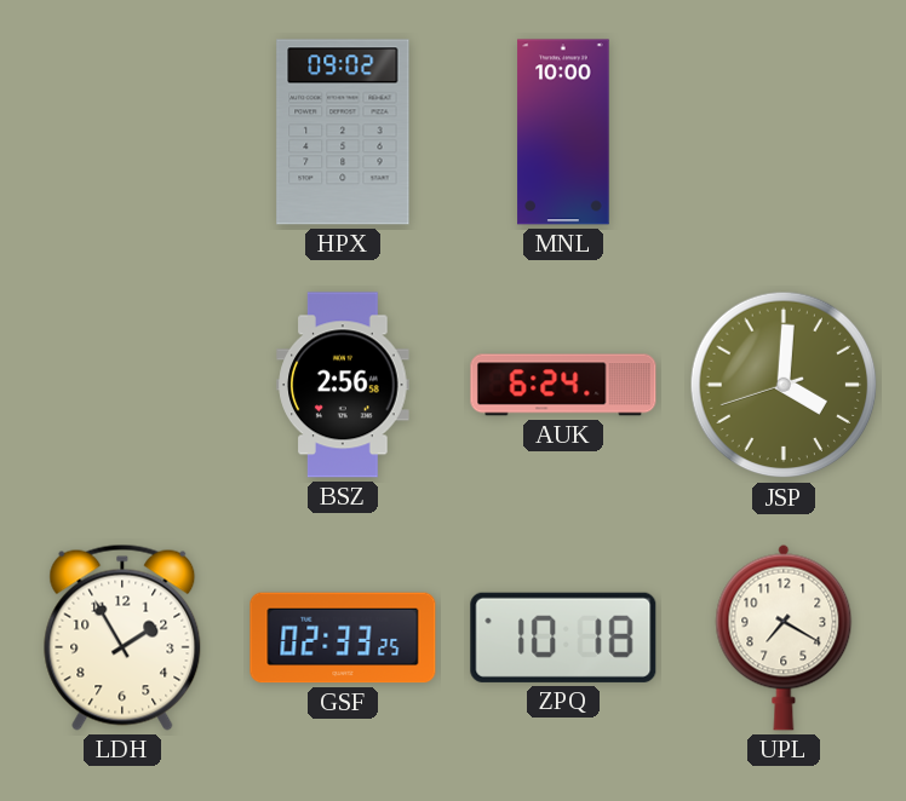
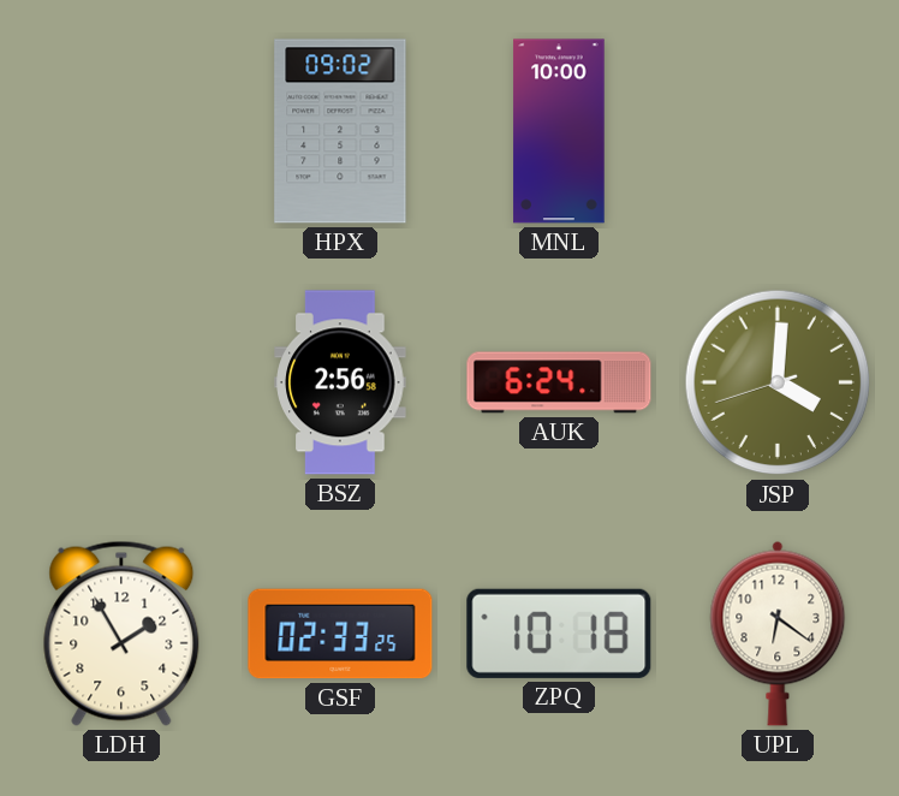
UPL: 7:20 -> 6:21
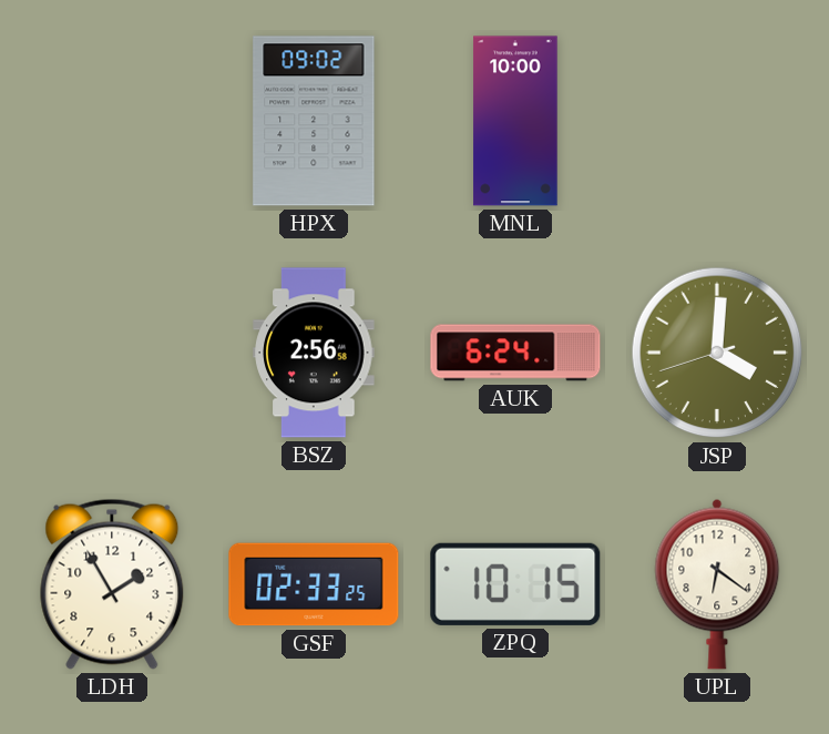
ZPQ: 10:18 -> 10:15
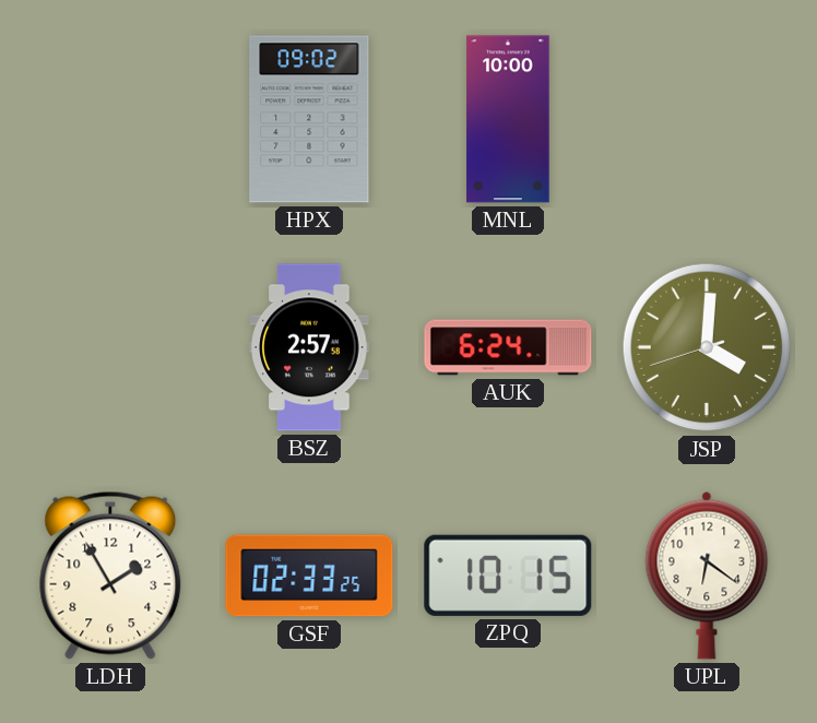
BSZ: 2:56 -> 2:57
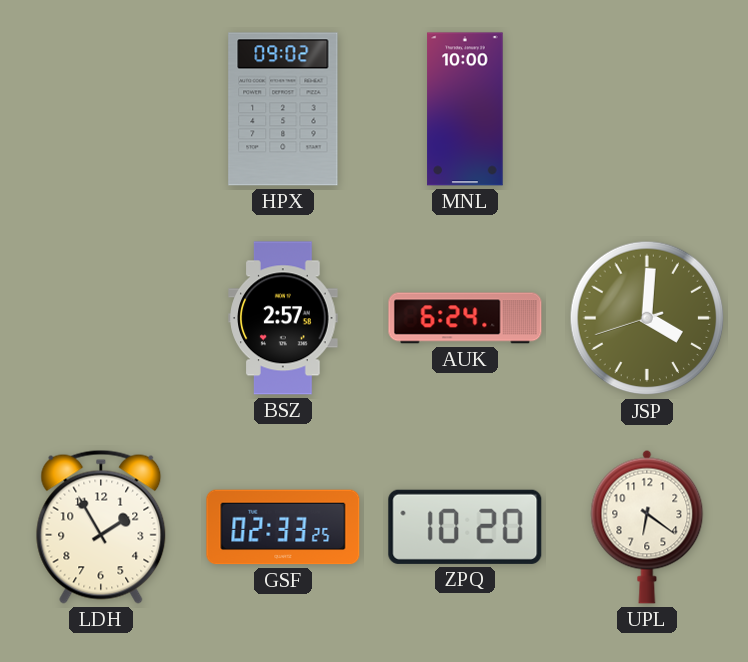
ZPQ: 10:15 -> 10:20
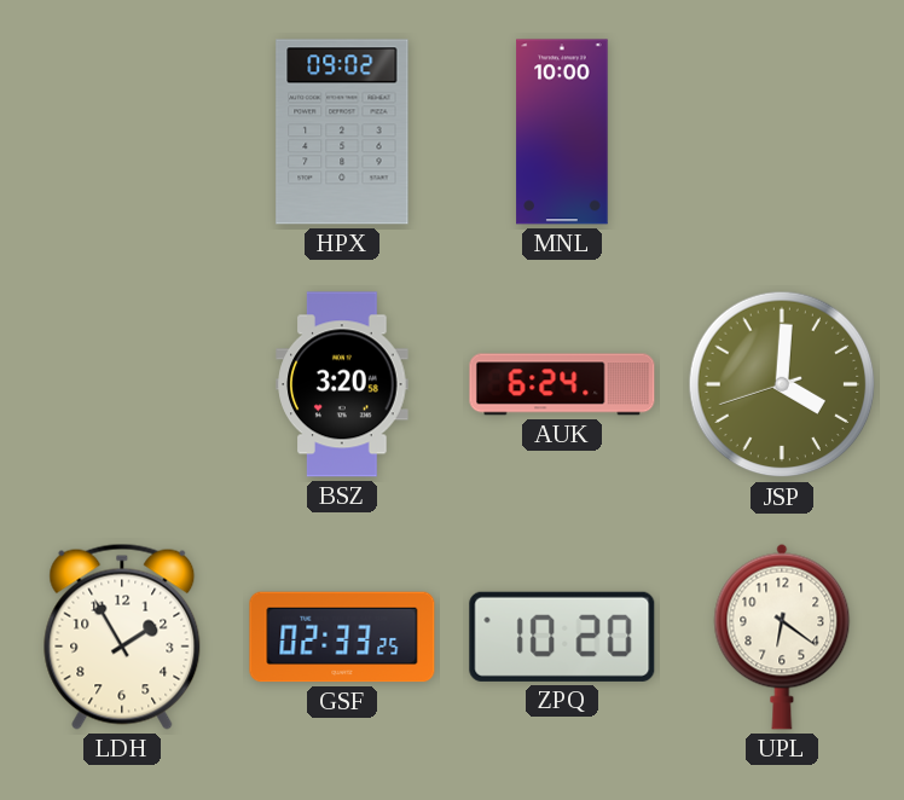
BSZ: 2:57 -> 3:20
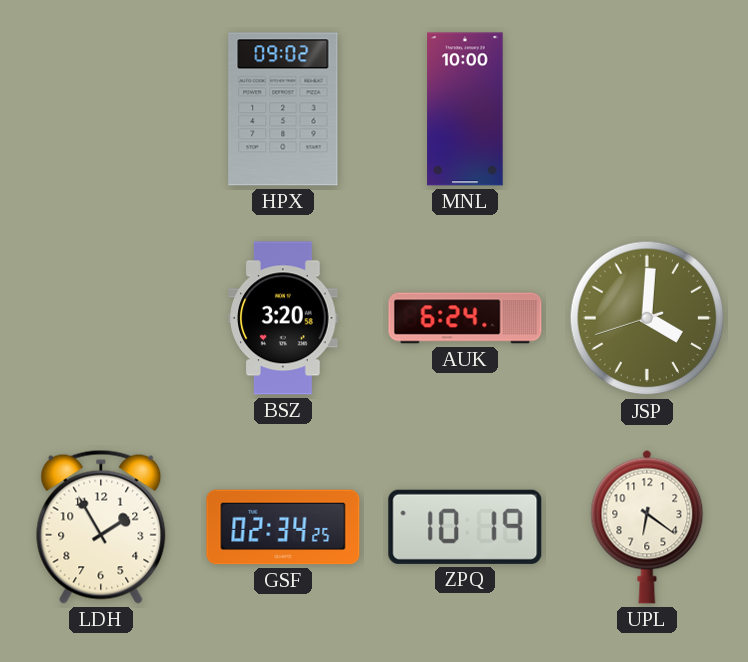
GSF: 02:33 -> 02:34
ZPQ: 10:20 -> 10:19
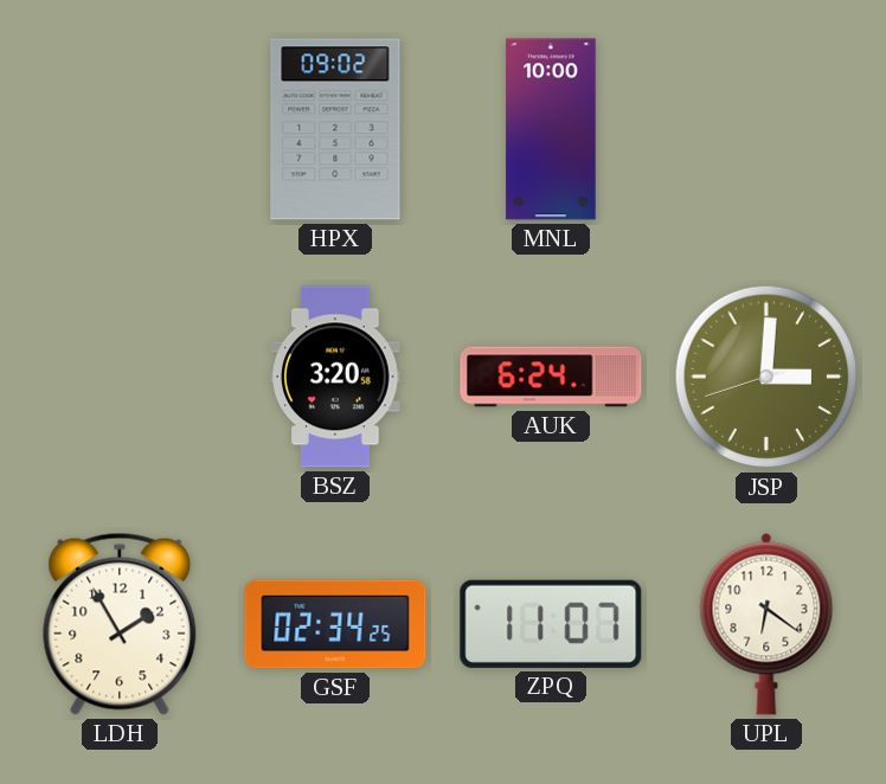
JSP: 4:00 -> 3:00
ZPQ: 10:19 -> 11:07
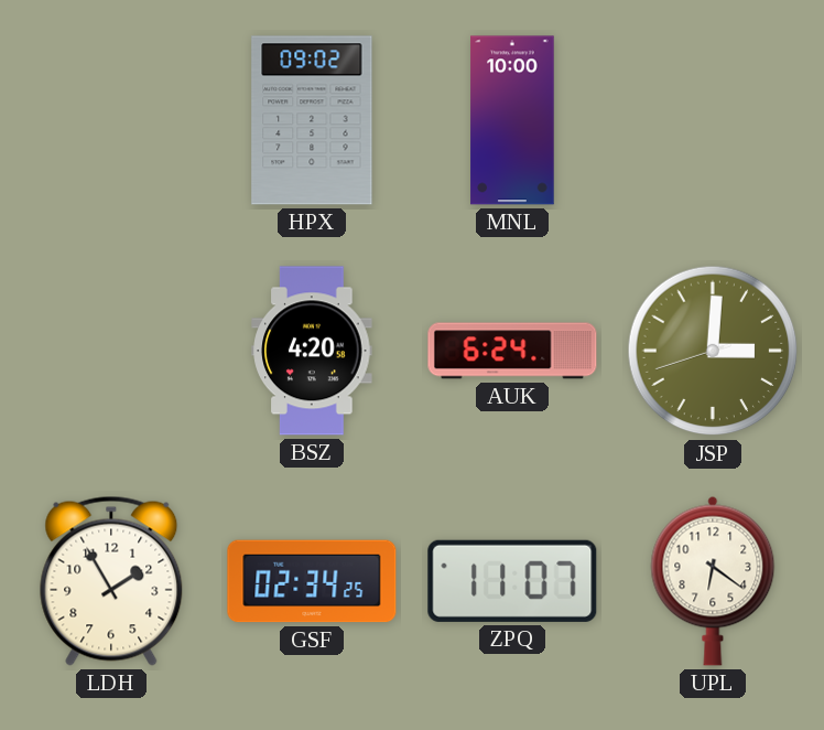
BSZ: 3:20 -> 4:20
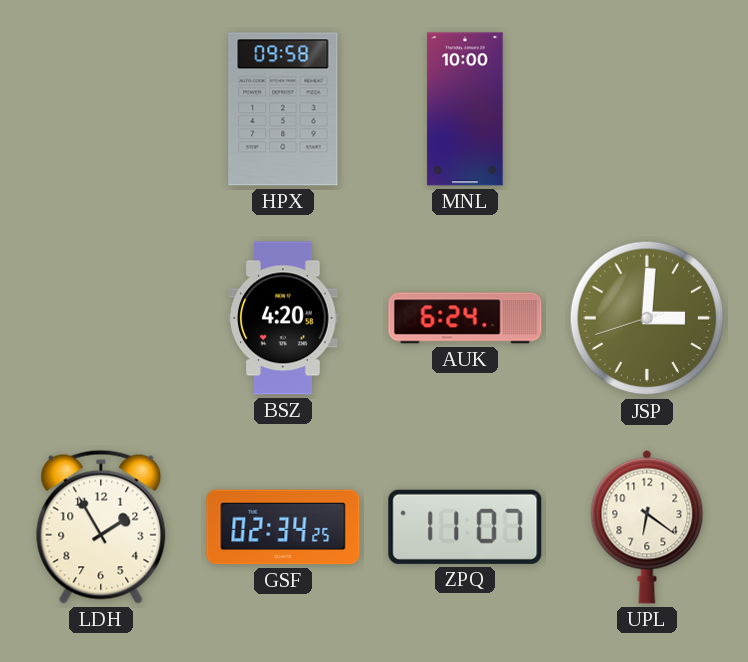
HPX: 09:02 -> 09:58
